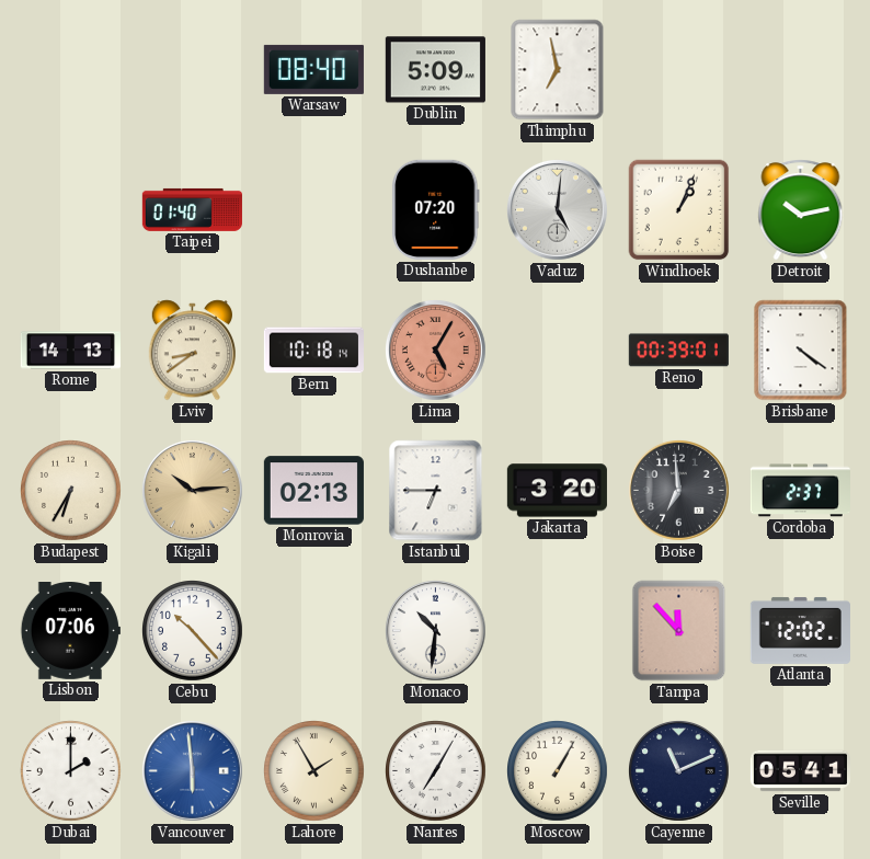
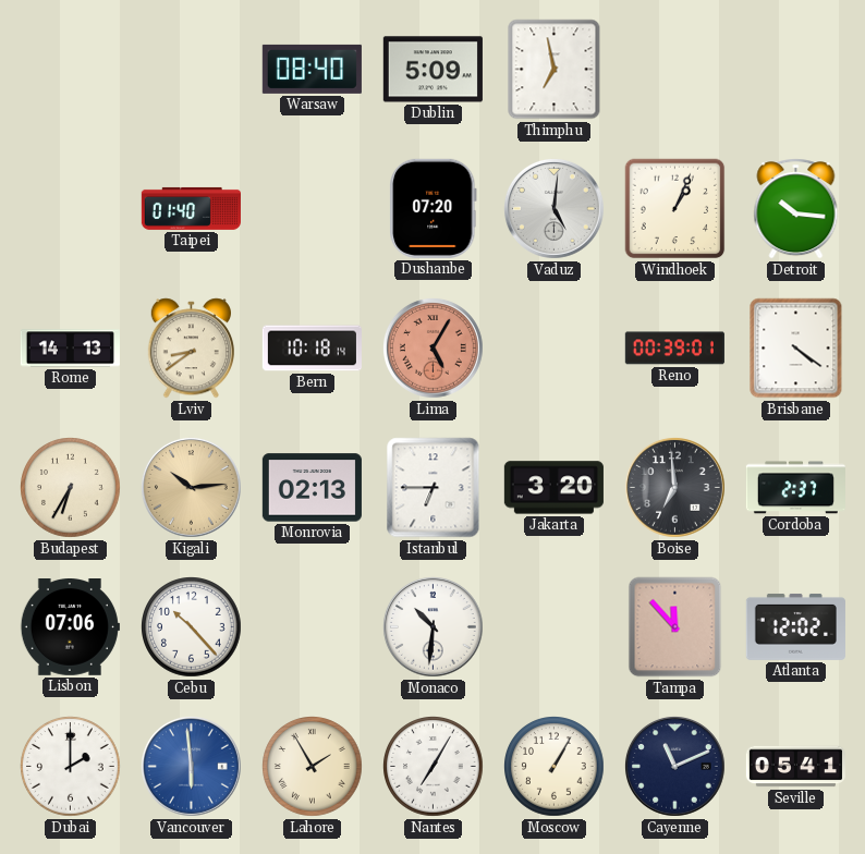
Detroit: 10:13 -> 10:16
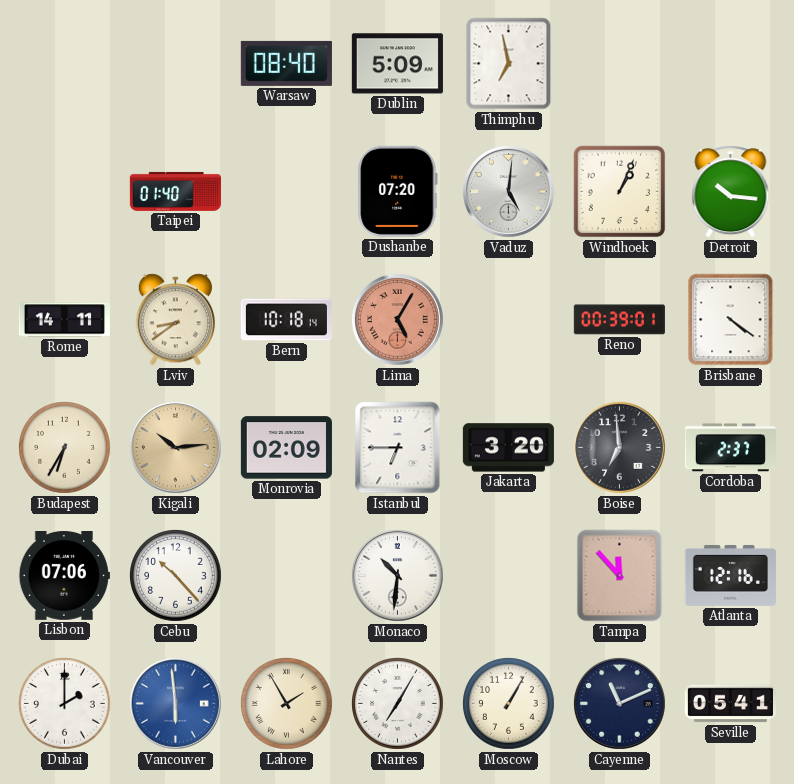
Rome: 14:13 -> 14:11
Monrovia: 02:13 -> 02:09
Atlanta: 12:02 -> 12:16
